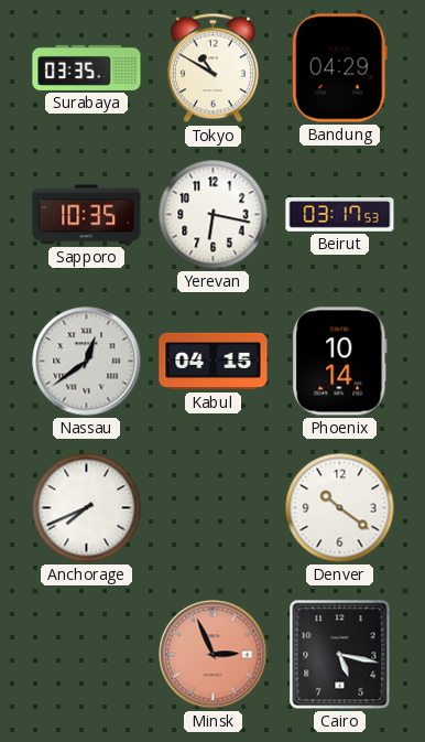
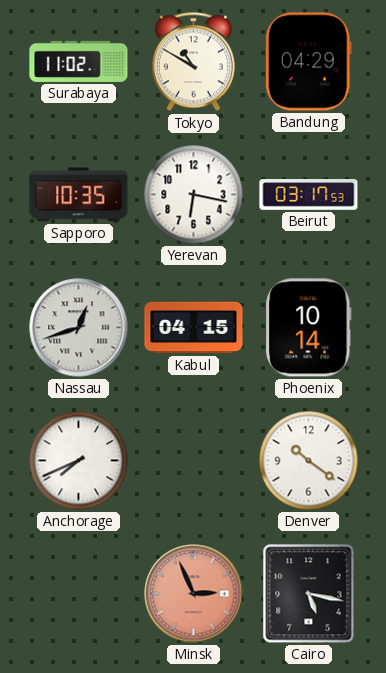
Surabaya: 03:35 -> 11:02
Nassau: 12:39 -> 12:42
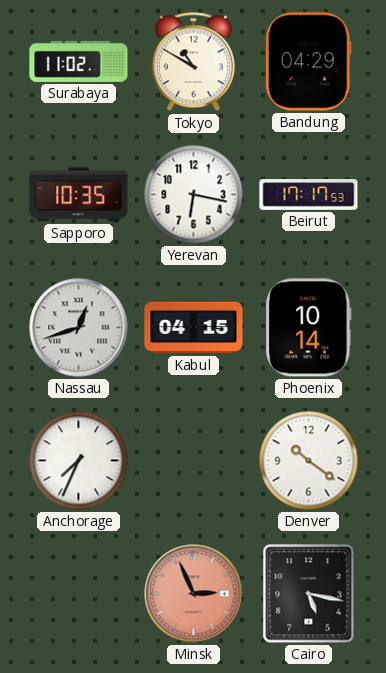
Beirut: 03:17 -> 17:17
Anchorage: 7:41 -> 7:34
